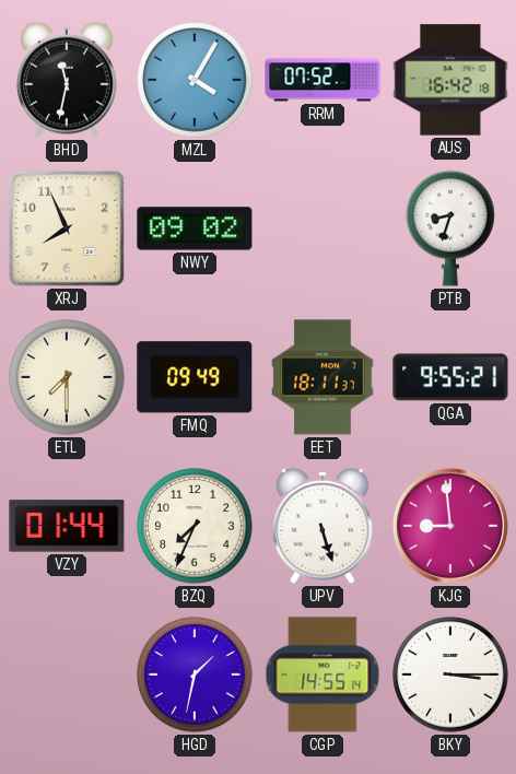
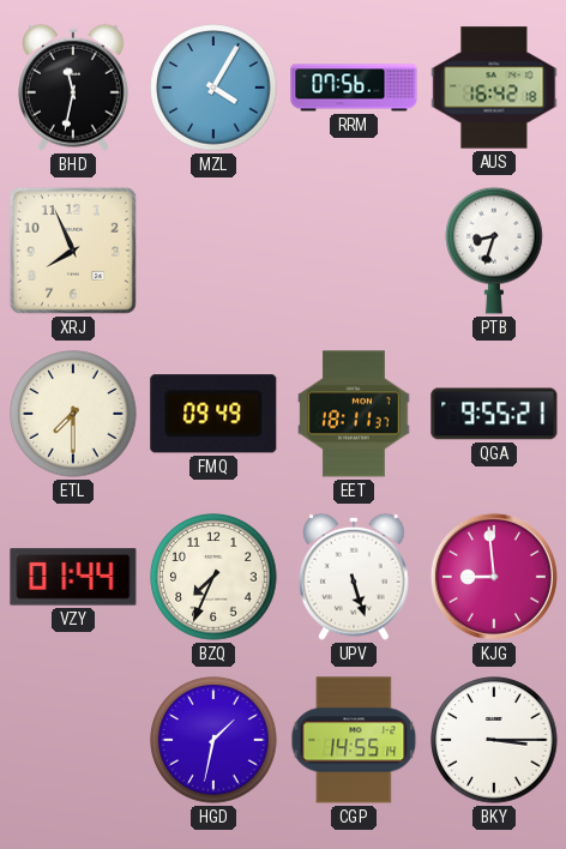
RRM: 07:52 -> 07:56
NWY: 09:02 -> none
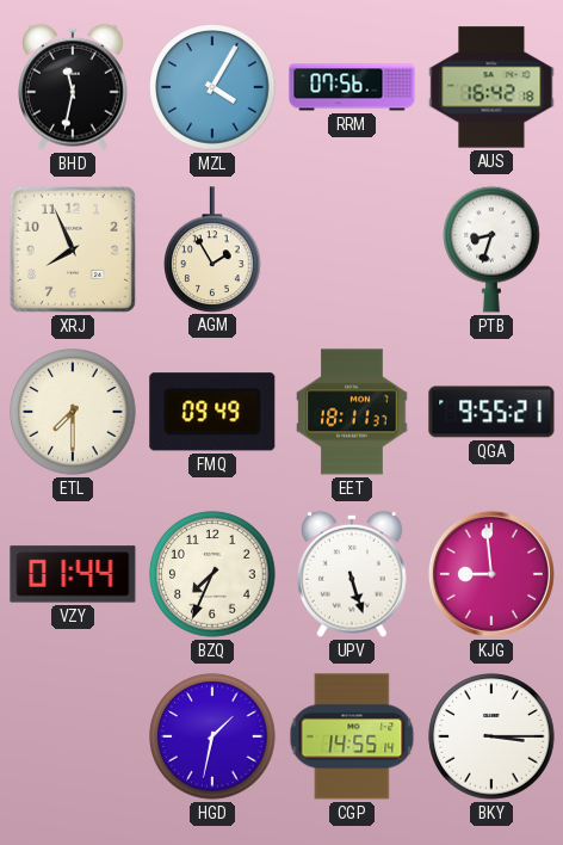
AGM: none -> 1:55
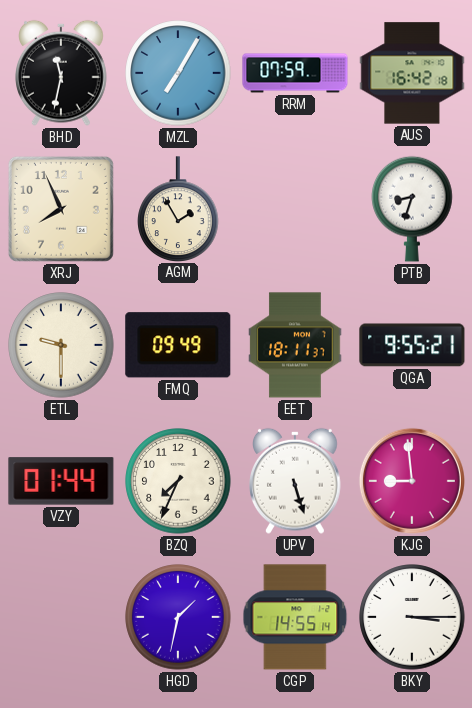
MZL: 4:05 -> 7:05
RRM: 07:56 -> 07:59
ETL: 7:30 -> 9:30
